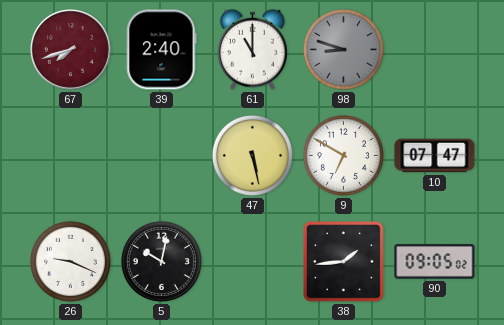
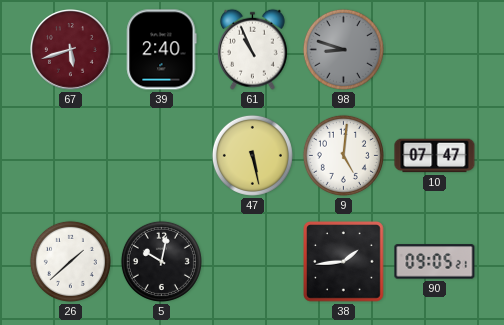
67: 7:42 -> 5:42
61: 11:00 -> 10:56
9: 6:50 -> 5:01
26: 9:19 -> 1:38
90: 09:05:02 -> 09:05:21
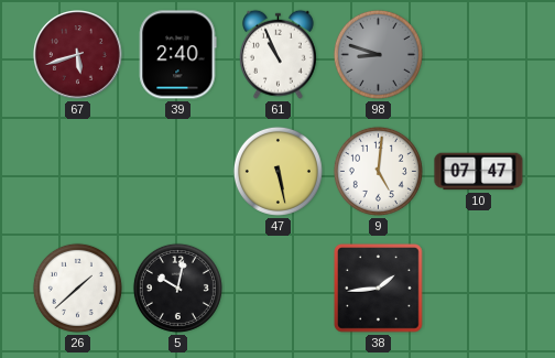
90: 09:05 -> none
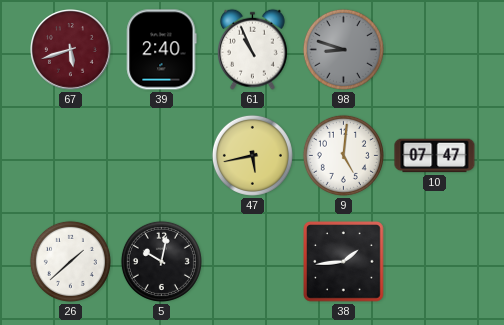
47: 5:28 -> 5:43
